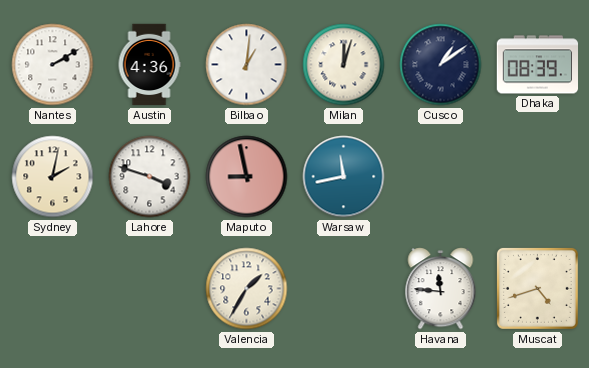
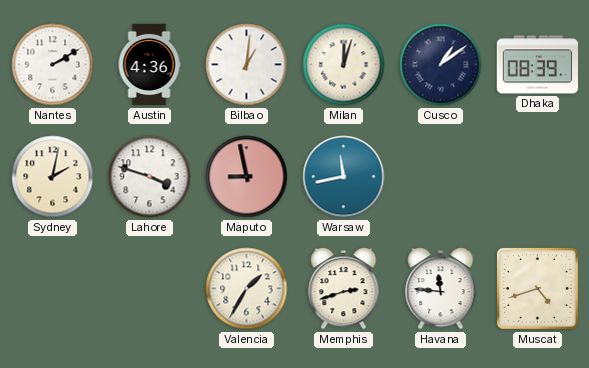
Memphis: none -> 2:42
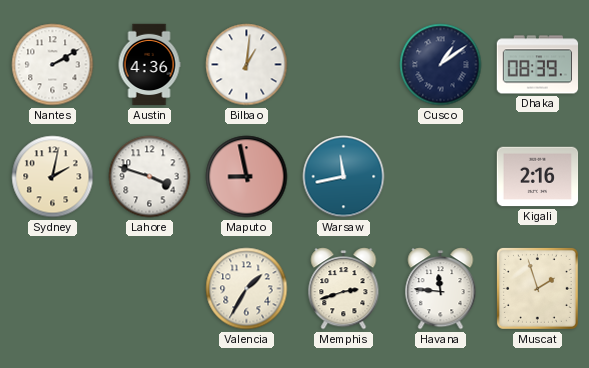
Milan: 12:03 -> none
Kigali: none -> 2:16
Muscat: 4:42 -> 1:57
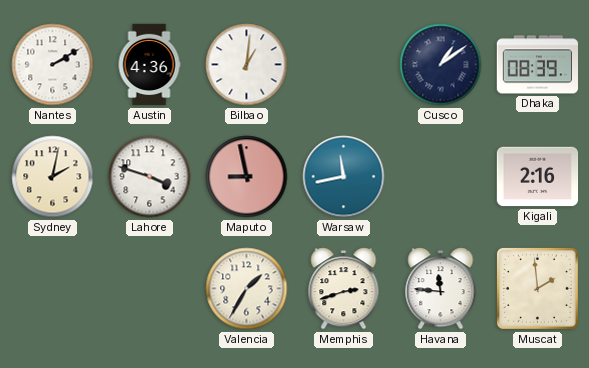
Muscat: 1:57 -> 1:59
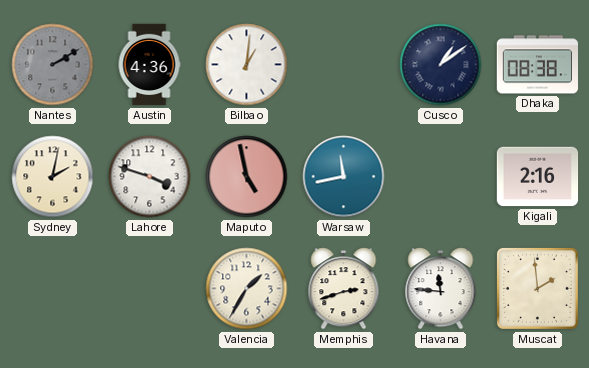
Nantes dial: white -> grey
Dhaka: 08:39 -> 08:38
Maputo: 8:58 -> 4:58
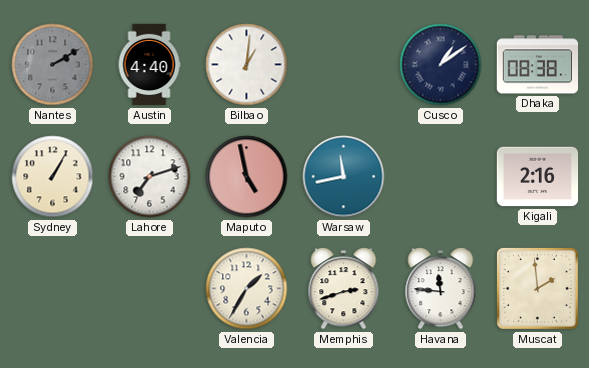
Austin: 4:36 -> 4:40
Sydney: 2:02 -> 1:05
Lahore: 3:48 -> 7:12
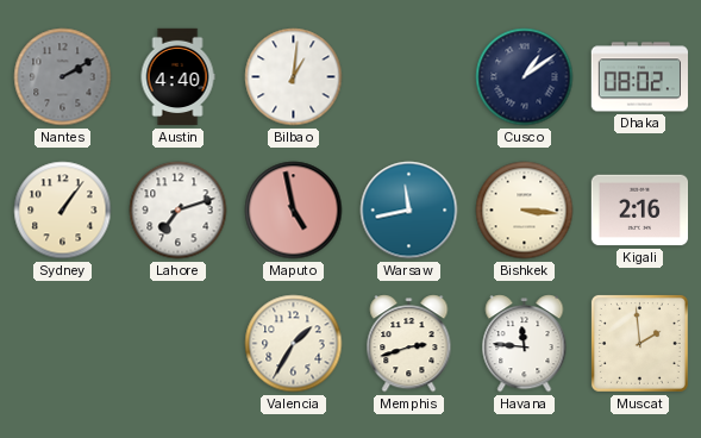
Dhaka: 08:38 -> 08:02
Sydney: 1:05 -> 1:06
Bishkek: none -> 3:16
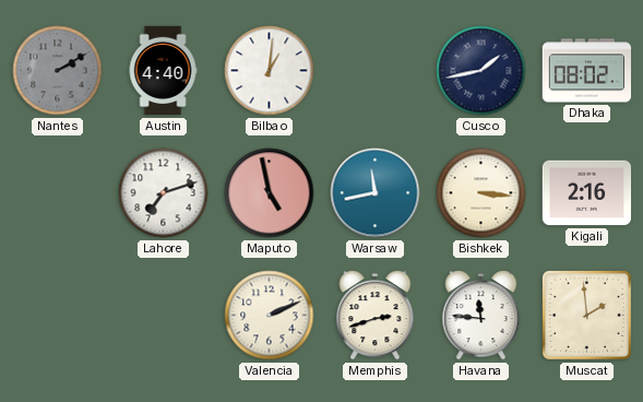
Cusco: 1:09 -> 1:43
Sydney: 1:06 -> none
Valencia: 1:35 -> 2:11
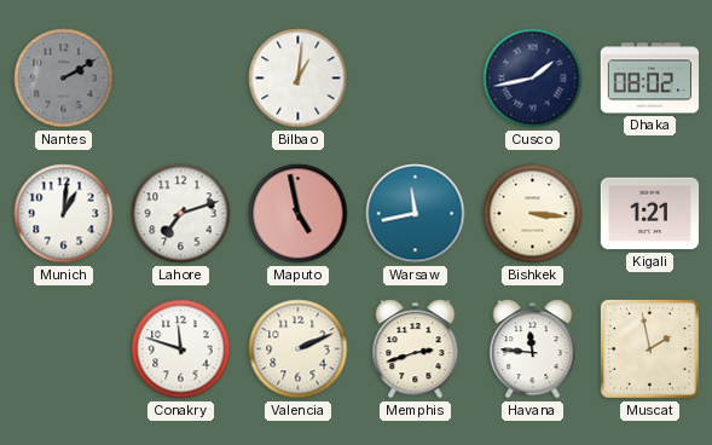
Austin: 4:40 -> none
Munich: none -> 1:01
Kigali: 2:16 -> 1:21
Conakry: none -> 11:48
Muscat: 1:59 -> 1:58
